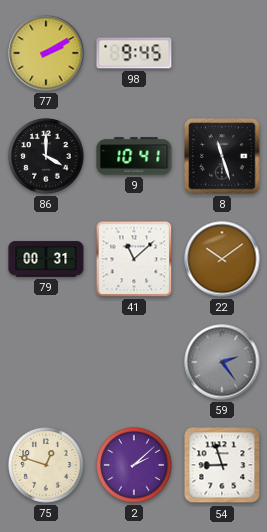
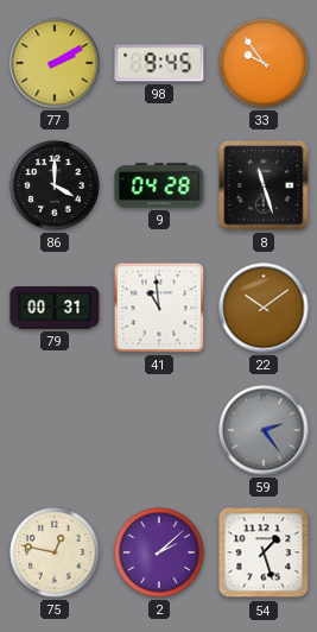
33: none -> 9:54
9: 10:41 -> 04:28
41: 11:08 -> 10:59
75: 12:48 -> 12:47
54: 8:57 -> 1:27
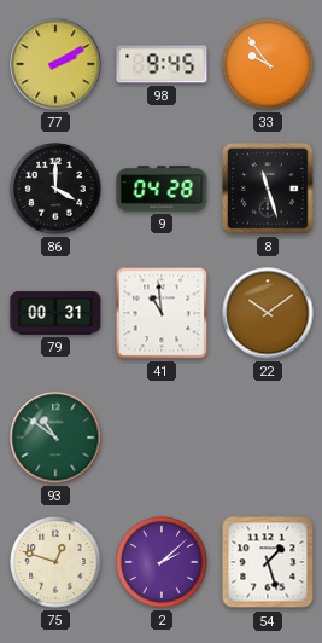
93: none -> 10:51
59: 2:24 -> none
75: 12:47 -> 12:48
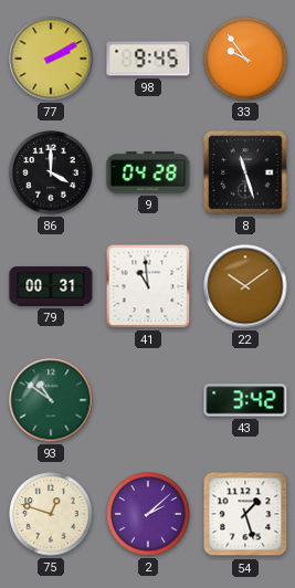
43: none -> 3:42
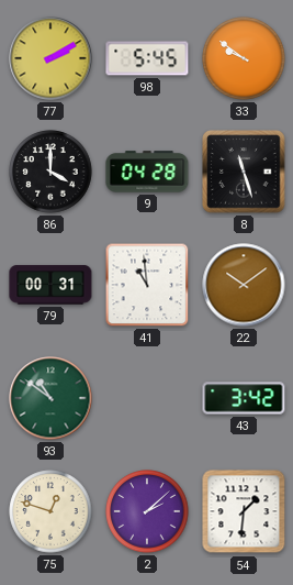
98: 9:45 -> 5:45
33: 9:54 -> 9:51
54: 1:27 -> 1:31
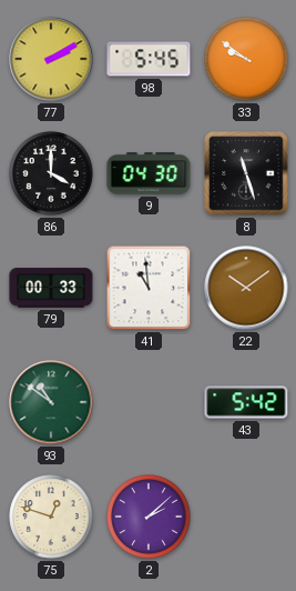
9: 04:28 -> 04:30
79: 00:31 -> 00:33
43: 3:42 -> 5:42
54: 1:31 -> none
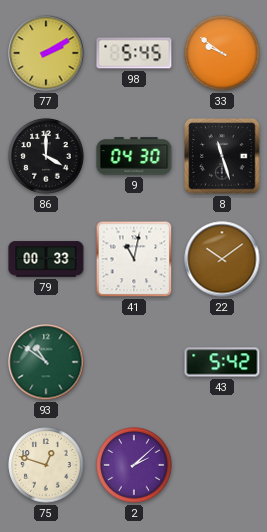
41: 10:59 -> 11:02
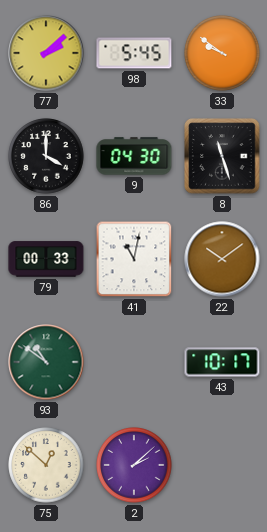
77: 2:10 -> 2:08
43: 5:42 -> 10:17
75: 12:48 -> 12:52
